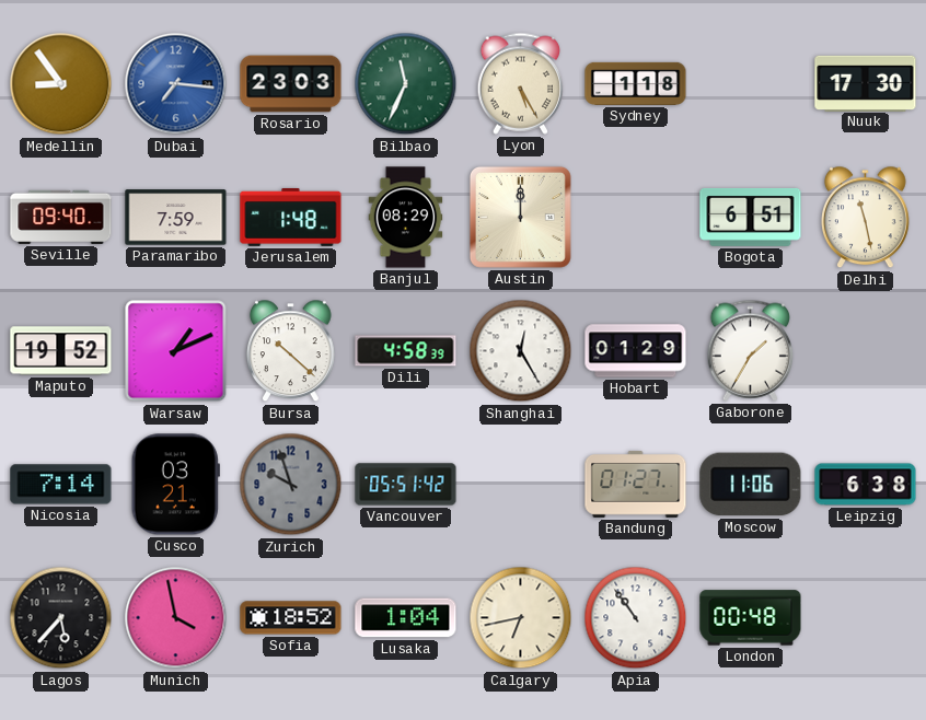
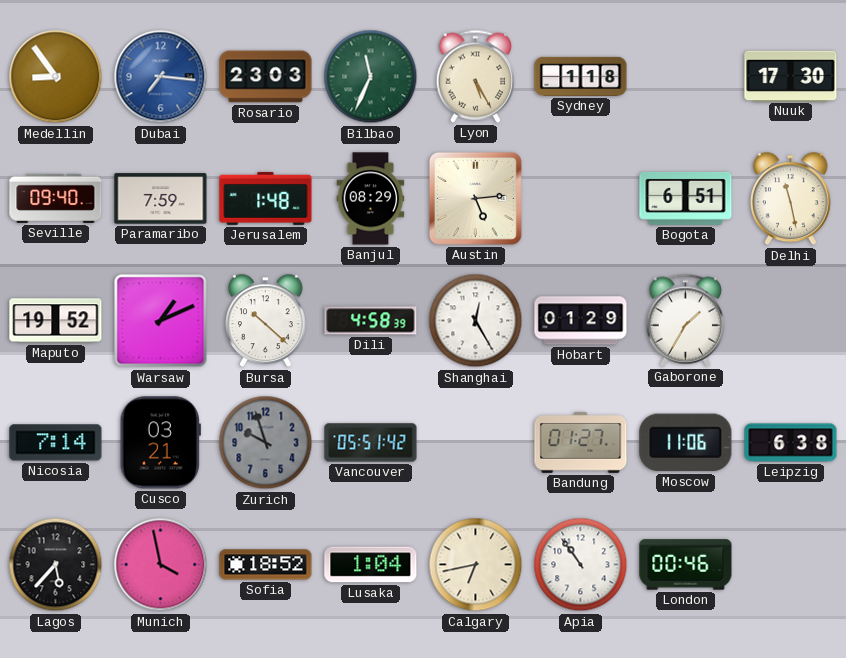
Austin: 12:00 -> 5:14
London: 00:48 -> 00:46
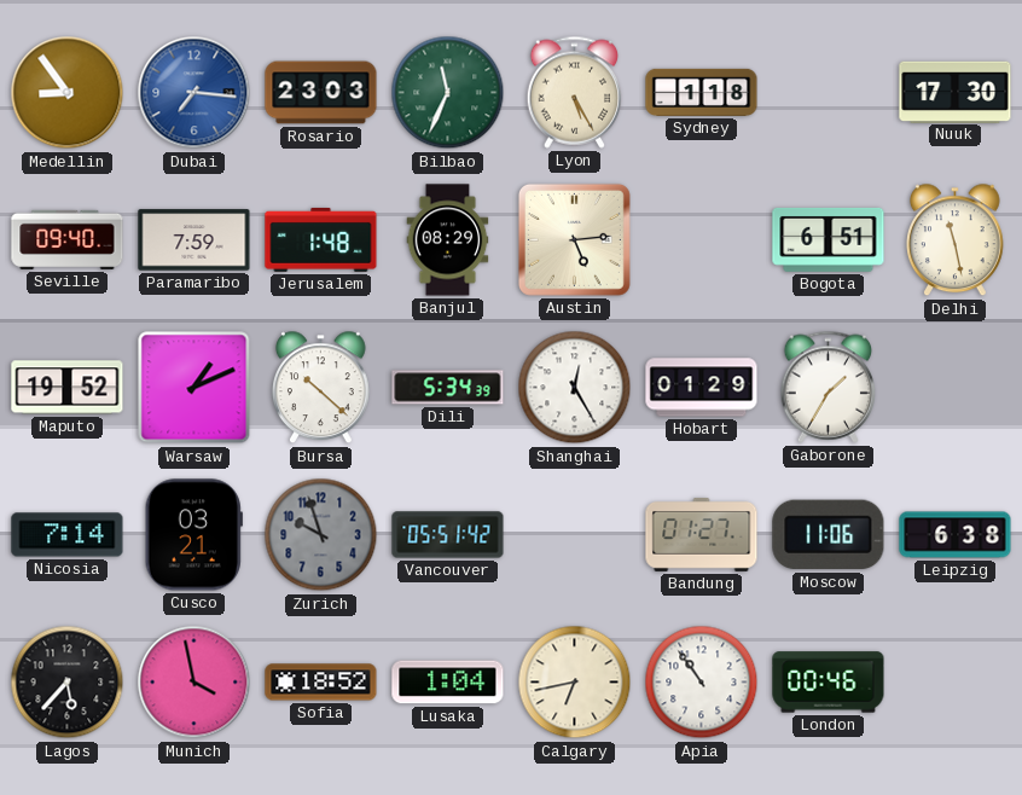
Dili: 4:58 -> 5:34
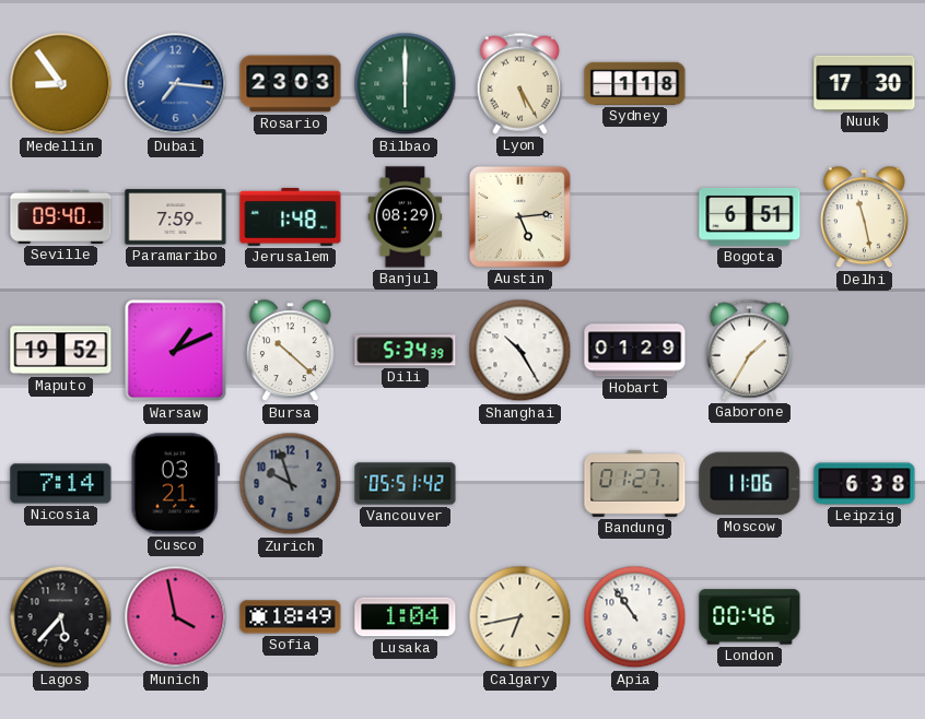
Bilbao: 11:34 -> 6:00
Shanghai: 12:25 -> 10:25
Sofia: 18:52 -> 18:49
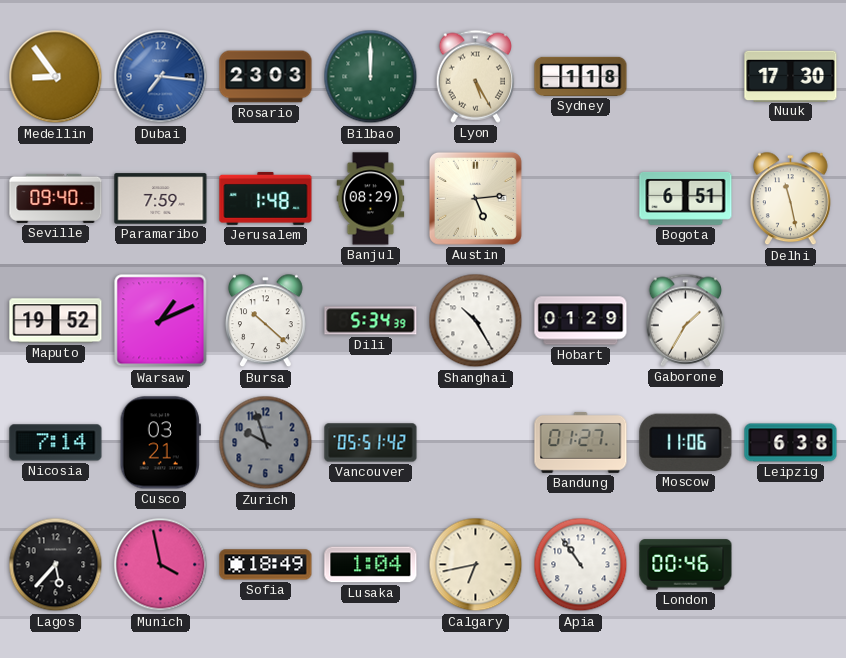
Bilbao: 6:00 -> 12:00
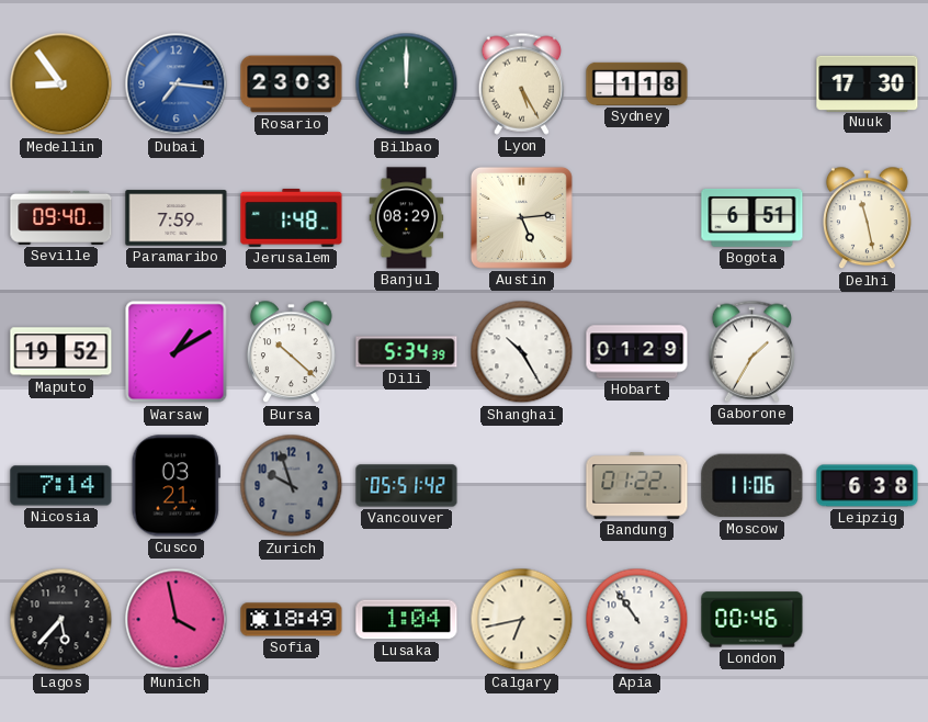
Warsaw: 1:11 -> 1:10
Bandung: 01:27 -> 01:22
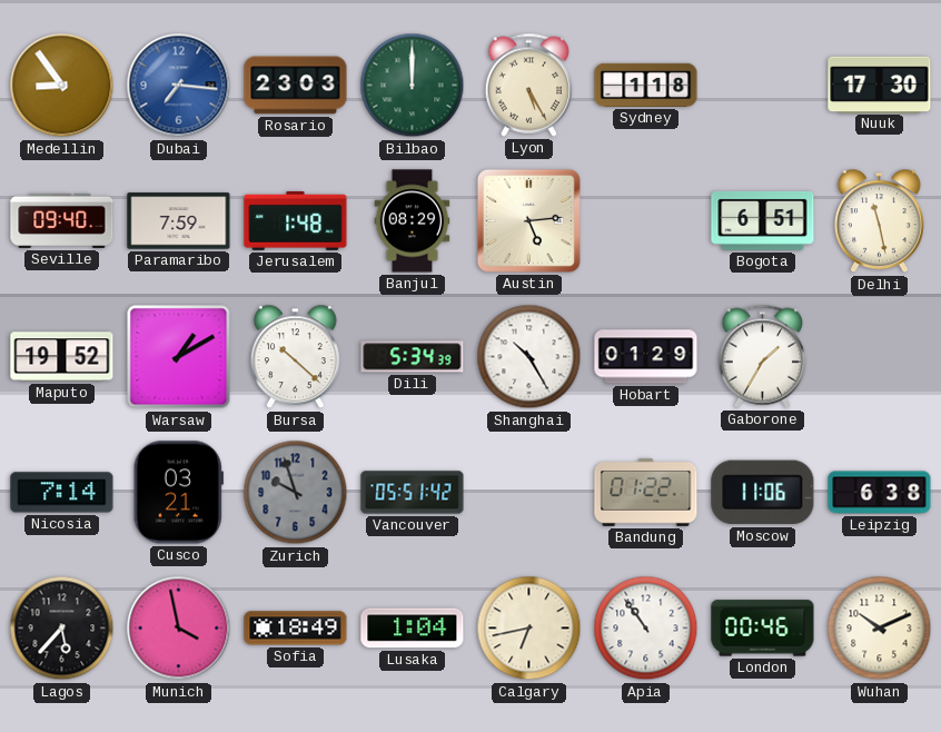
Wuhan: none -> 10:11
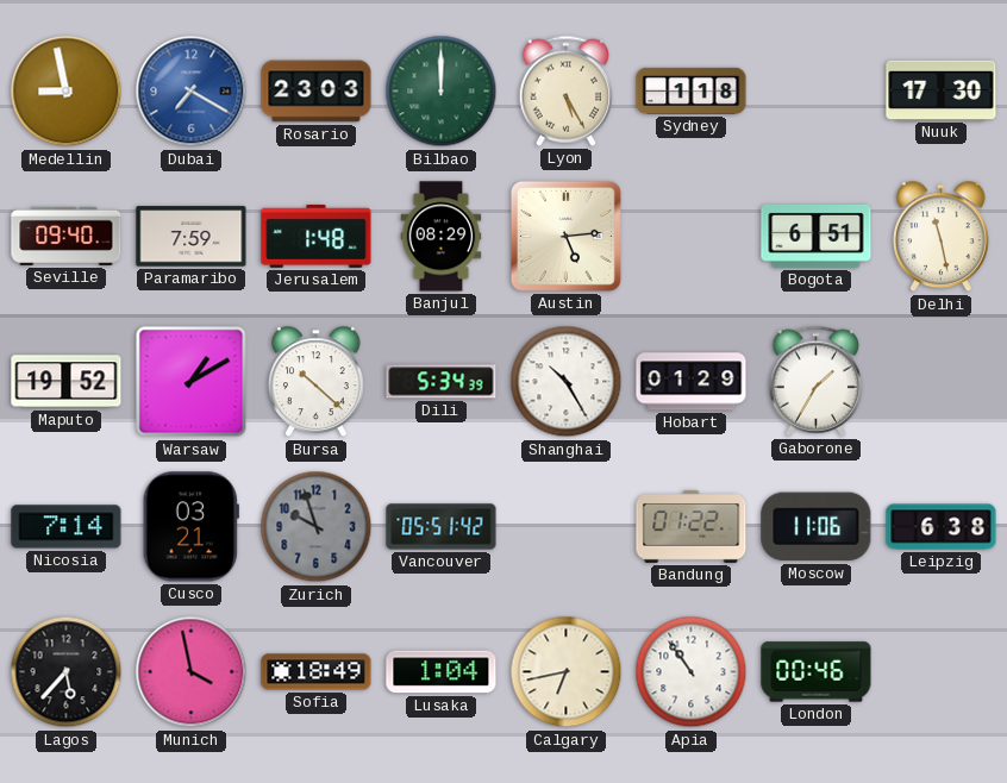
Medellin: 8:54 -> 8:58
Dubai: 7:16 -> 7:20
Wuhan: 10:11 -> none
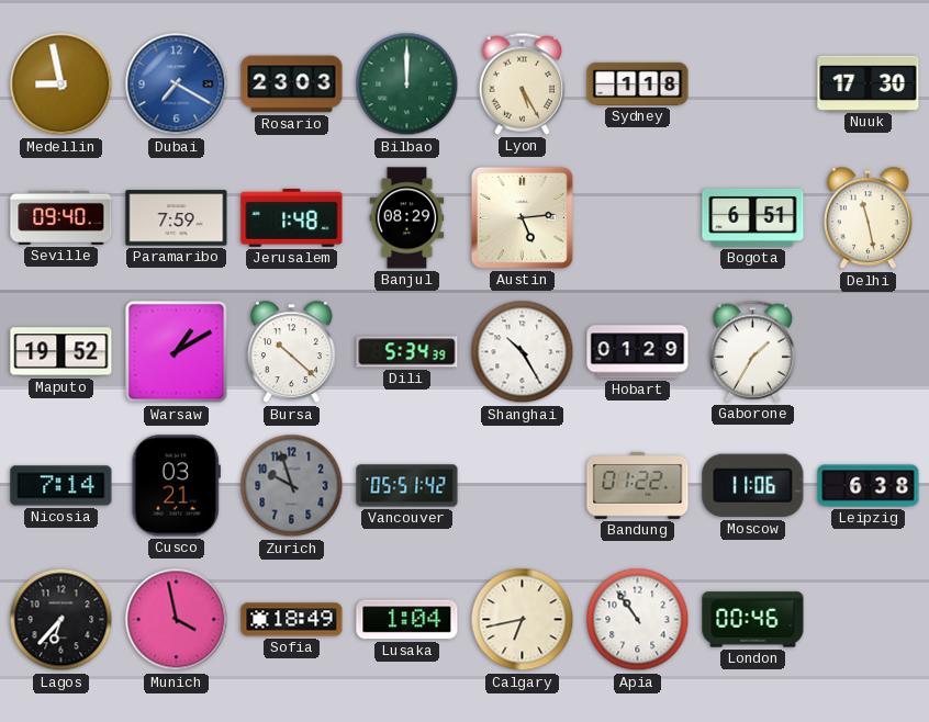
Lagos: 5:37 -> 6:37
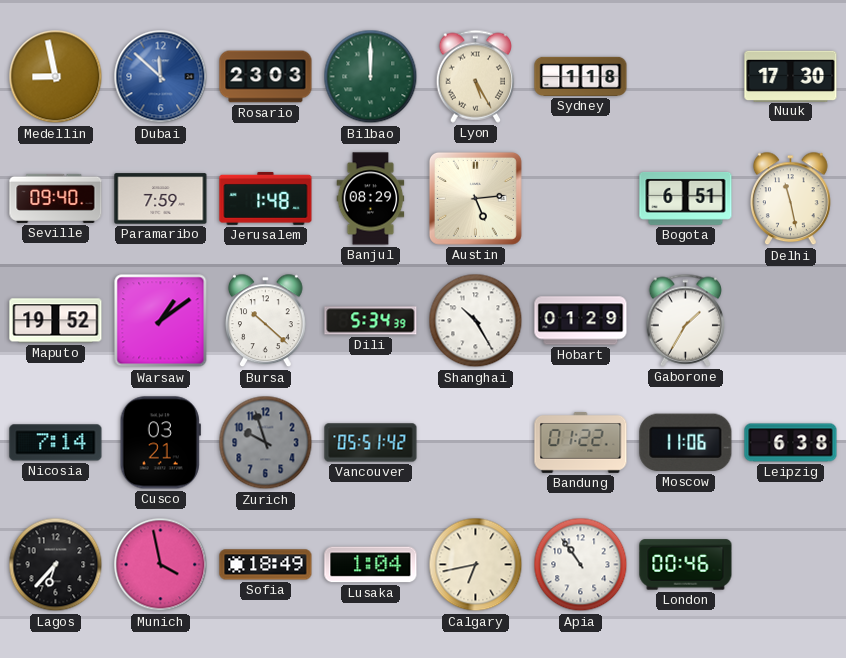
Dubai: 7:20 -> 11:52
Warsaw: 1:10 -> 1:09
